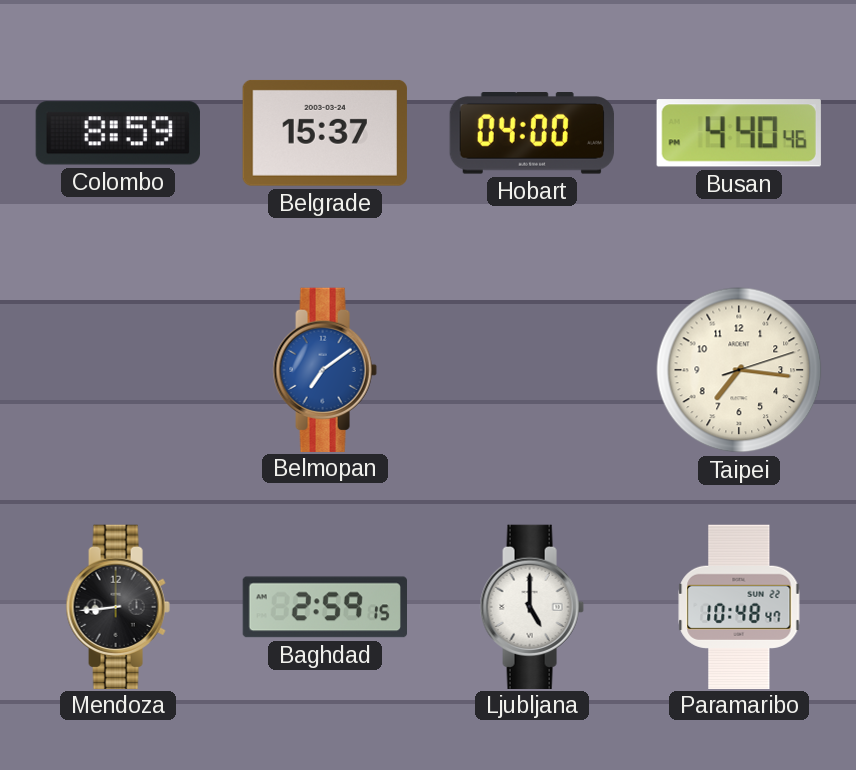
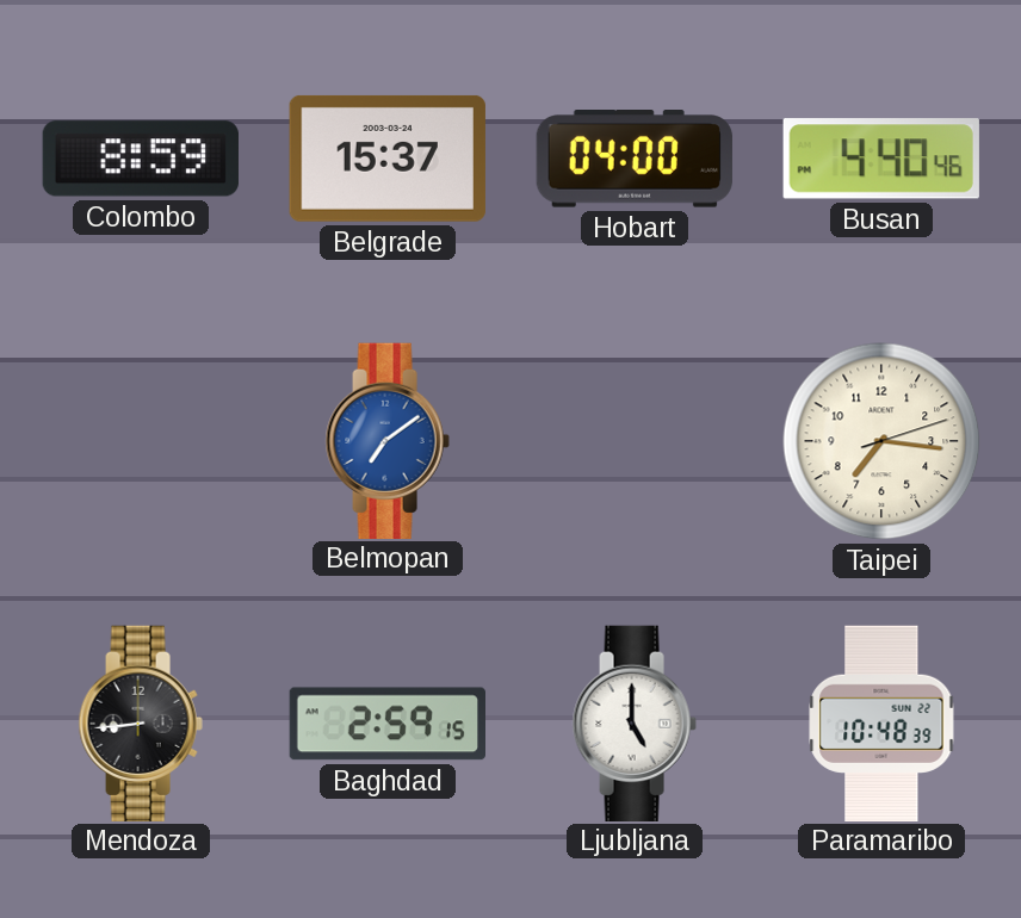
Paramaribo: 10:48:47 -> 10:48:39
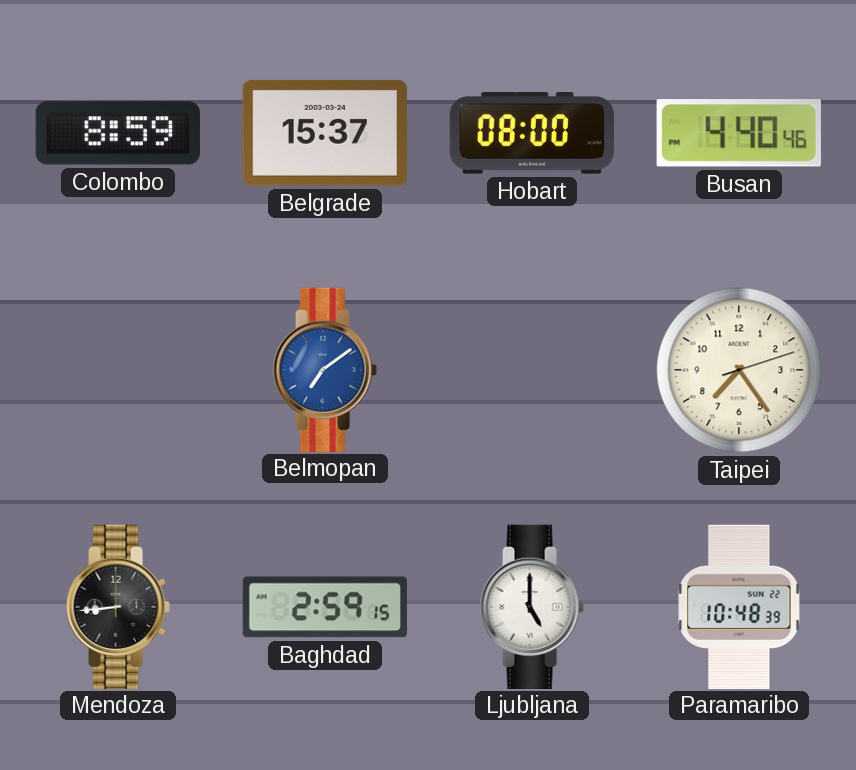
Hobart: 04:00 -> 08:00
Taipei: 7:16 -> 7:24
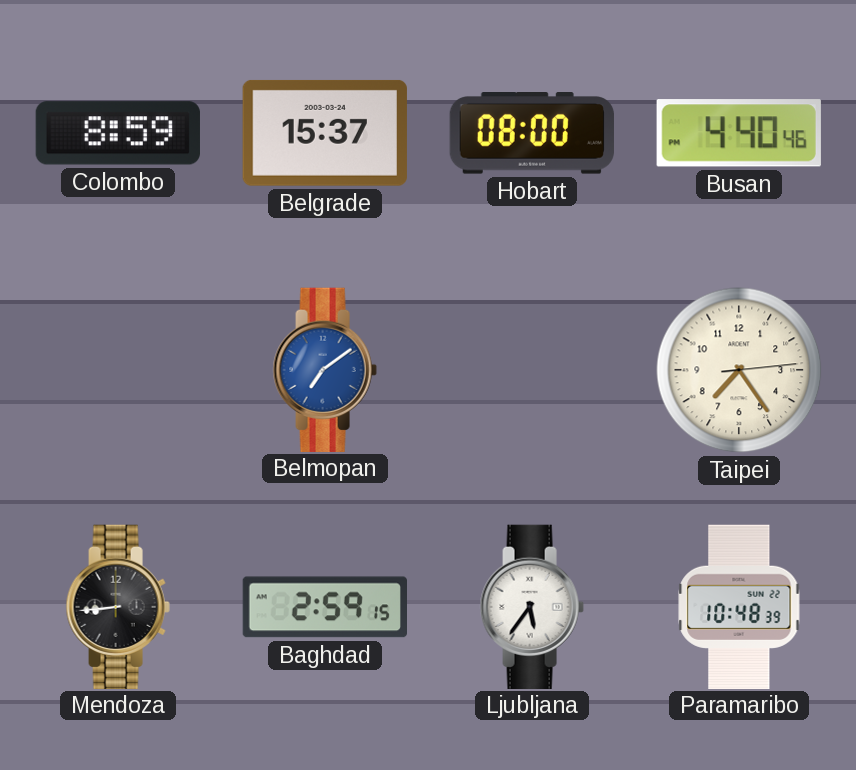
Taipei: 7:24:12 -> 7:24:14
Ljubljana: 5:00 -> 5:36
